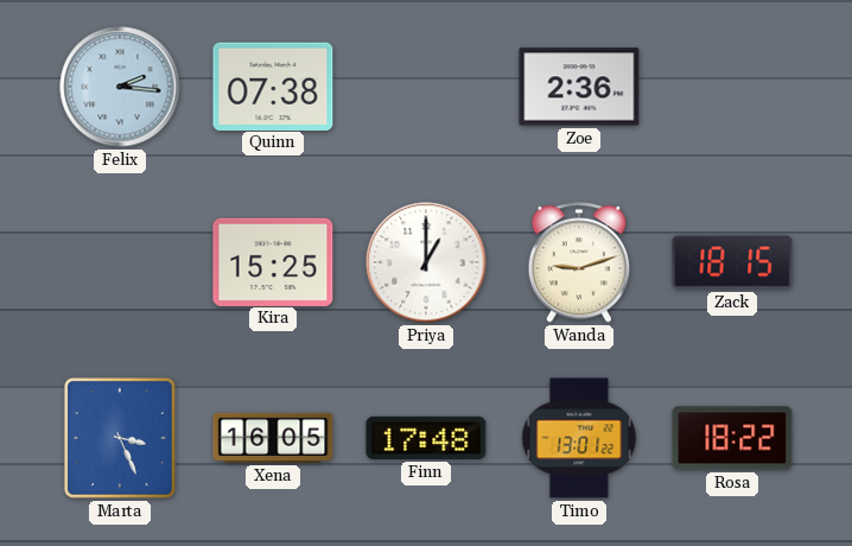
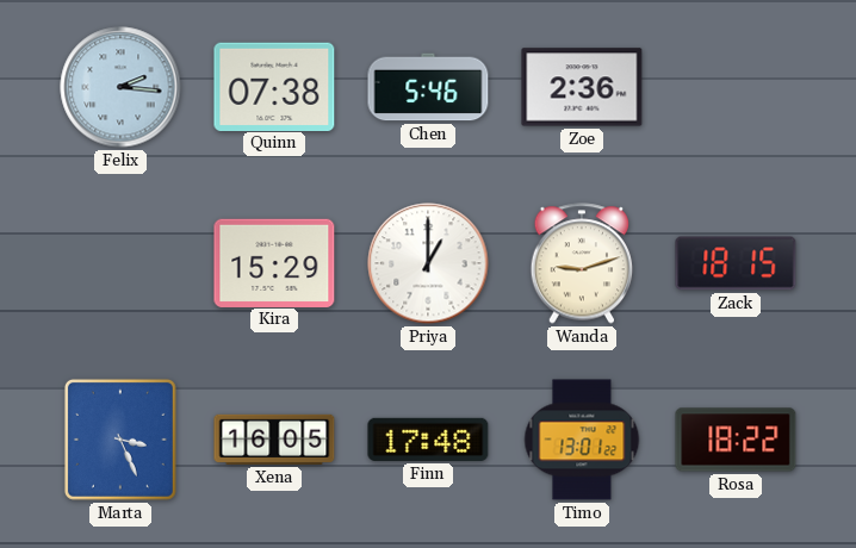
Chen: none -> 5:46
Kira: 15:25 -> 15:29
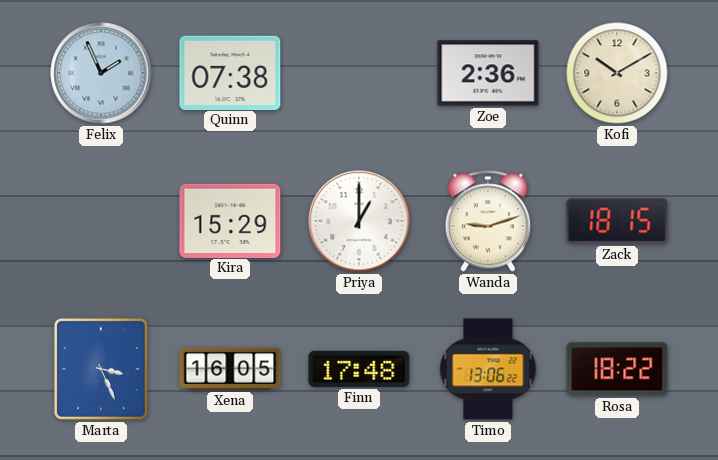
Felix: 2:16 -> 1:56
Chen: 5:46 -> none
Kofi: none -> 10:10
Timo: 13:01 -> 13:06
